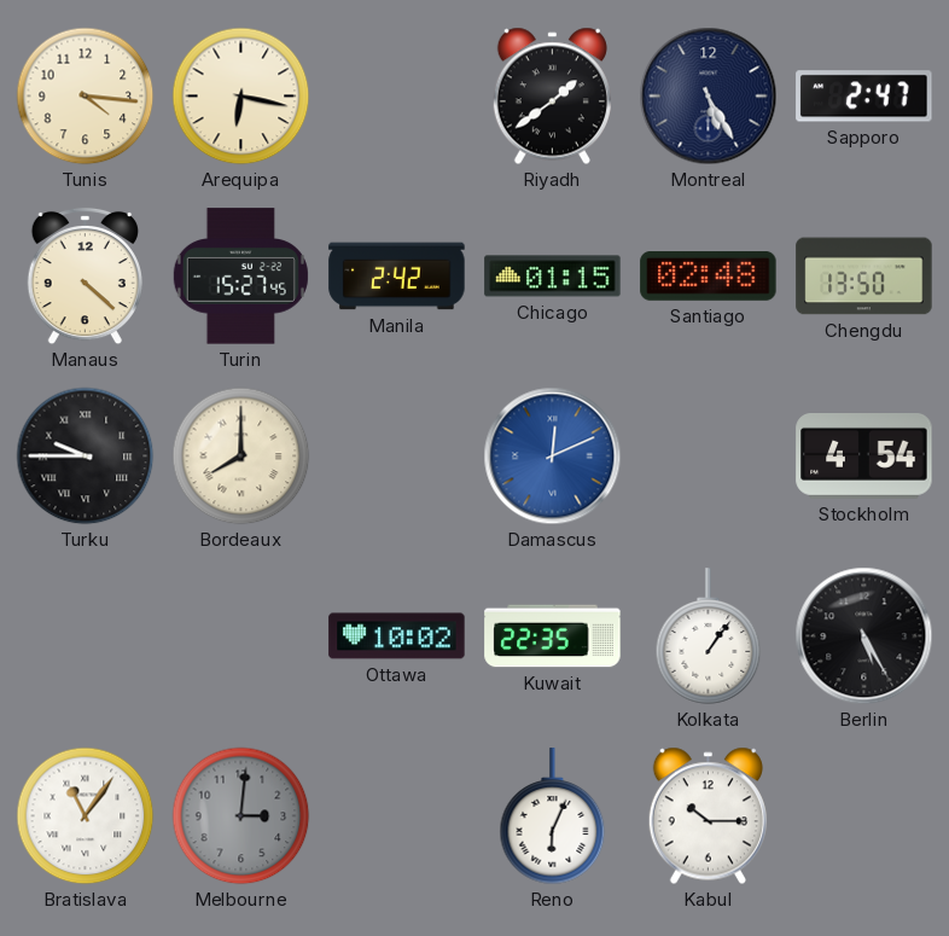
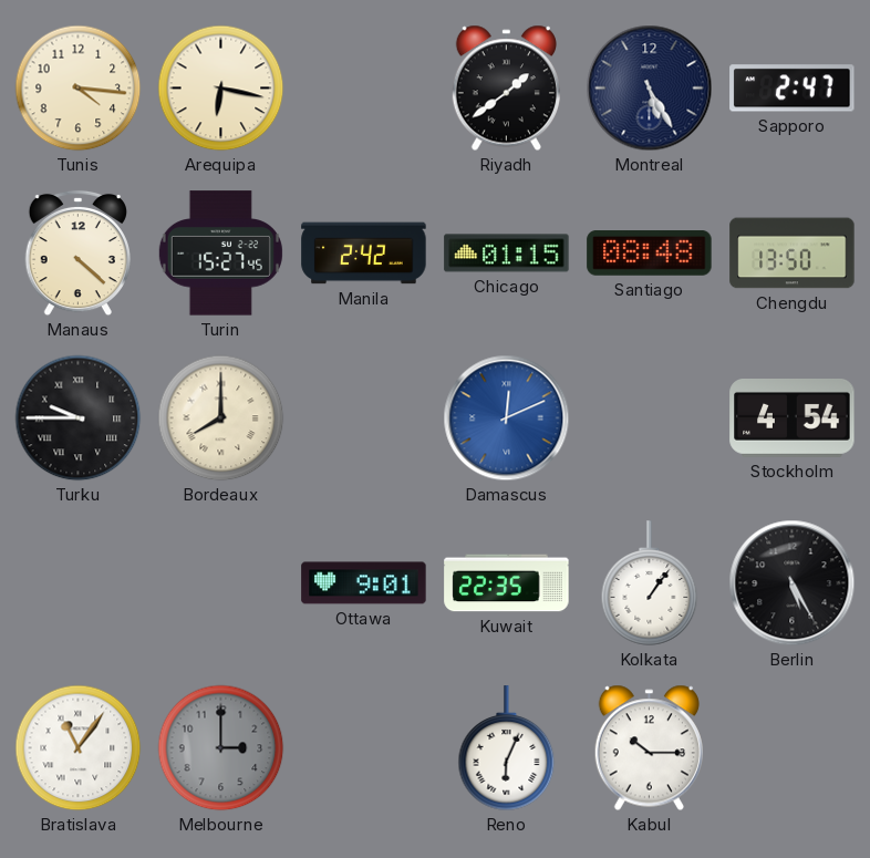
Santiago: 02:48 -> 08:48
Ottawa: 10:02 -> 9:01
Melbourne: 3:01 -> 3:00
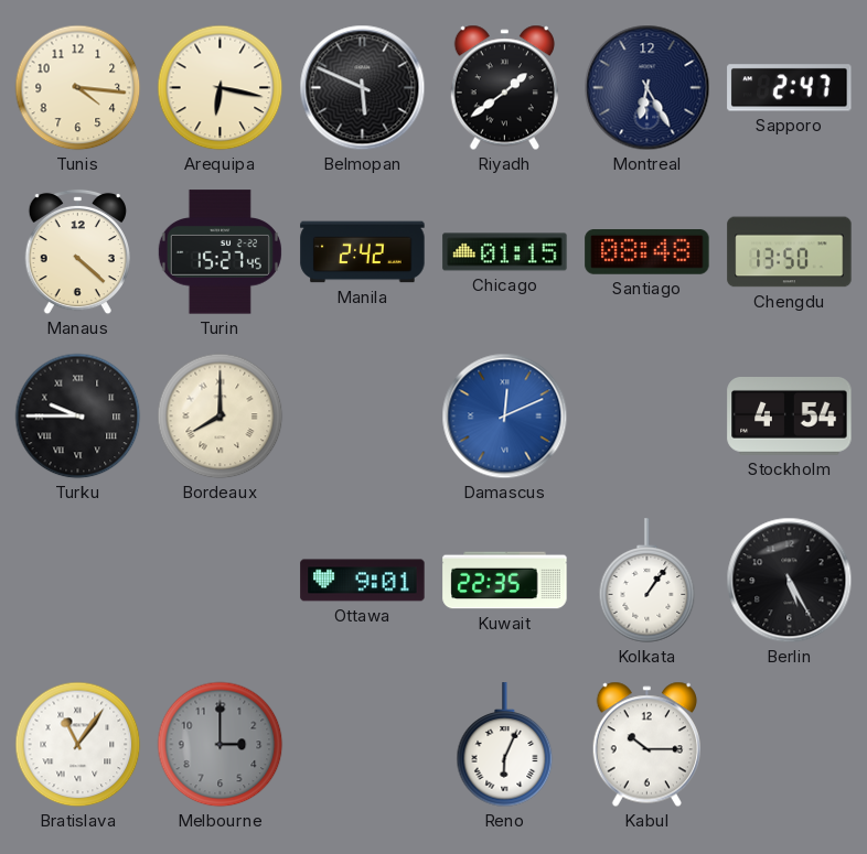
Belmopan: none -> 5:49
Montreal: 5:25 -> 6:25
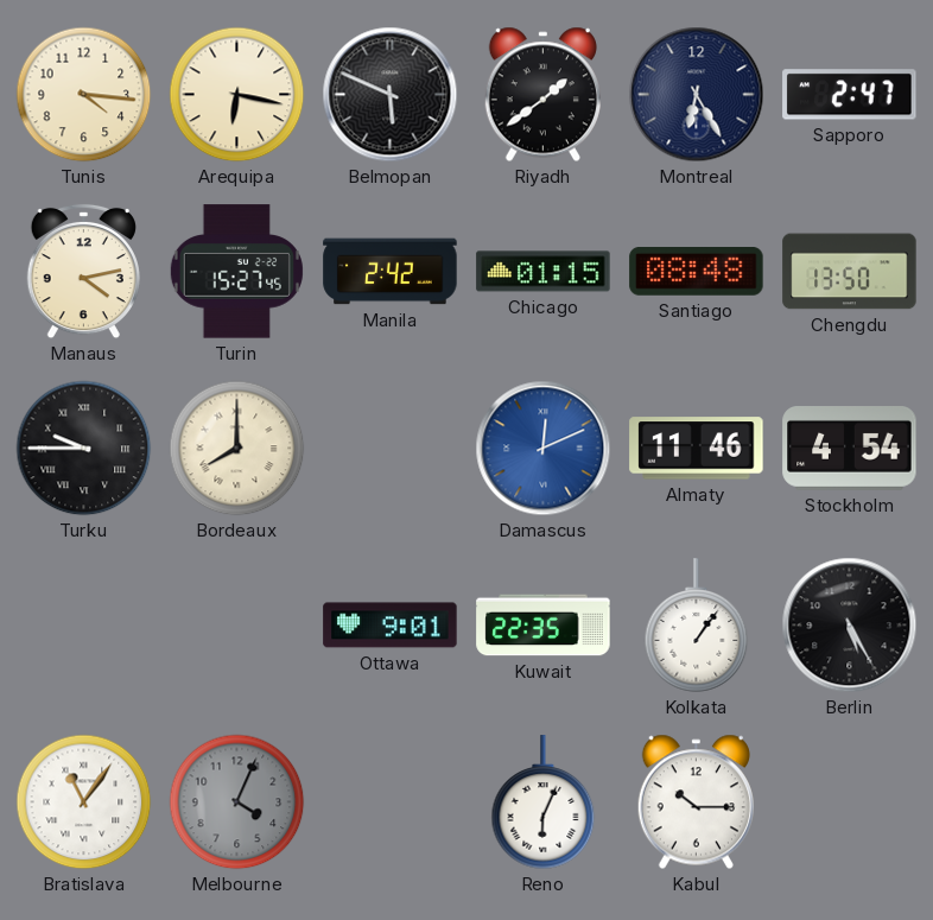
Manaus: 4:22 -> 4:13
Almaty: none -> 11:46
Melbourne: 3:00 -> 4:04
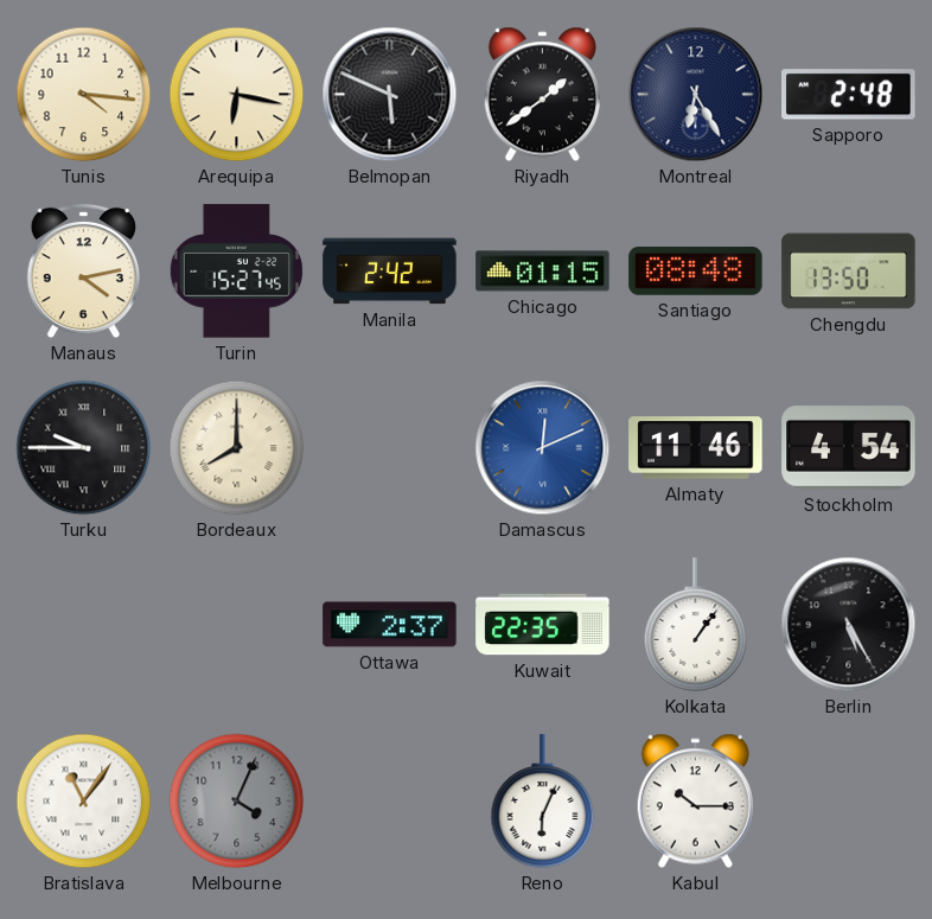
Sapporo: 2:47 -> 2:48
Ottawa: 9:01 -> 2:37
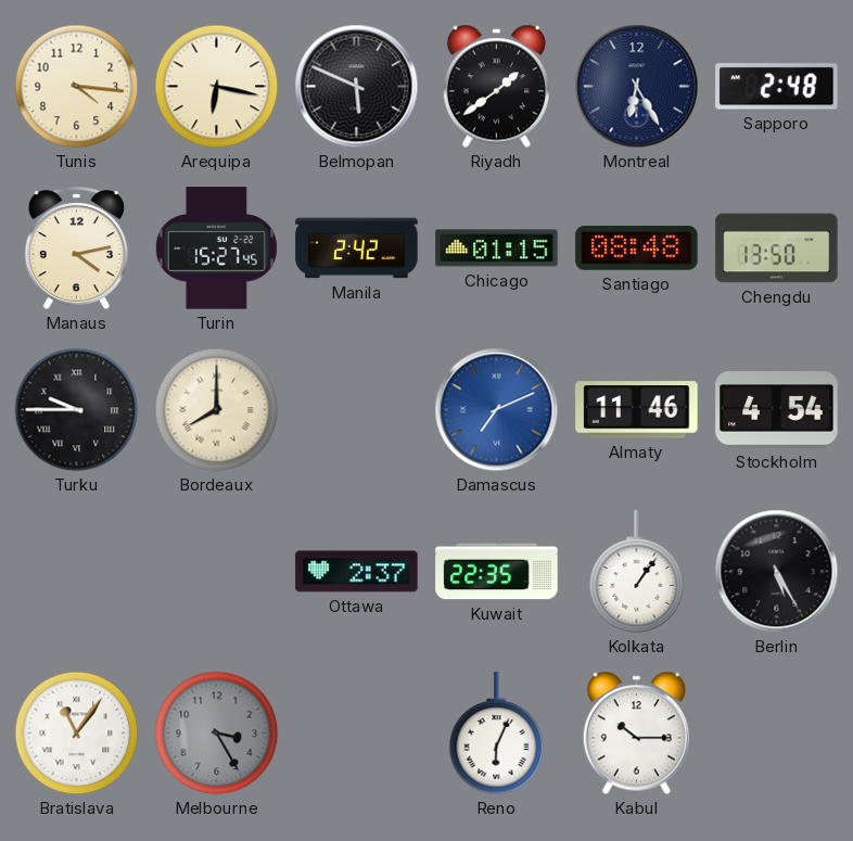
Damascus: 12:11 -> 7:11
Melbourne: 4:04 -> 3:25
